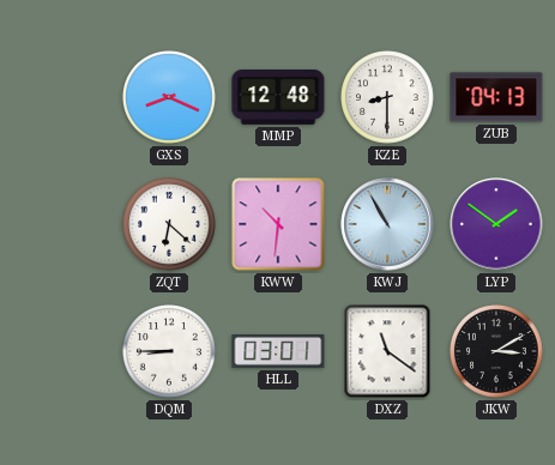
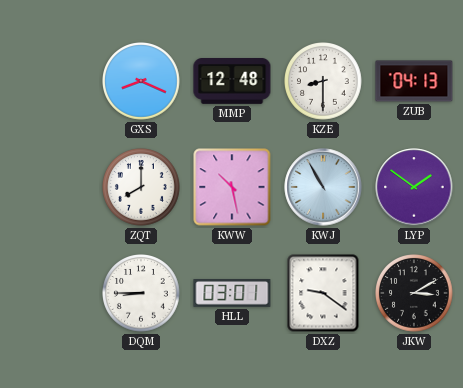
ZQT: 6:22 -> 8:00
KWW: 10:31 -> 10:28
DXZ: 11:21 -> 9:21
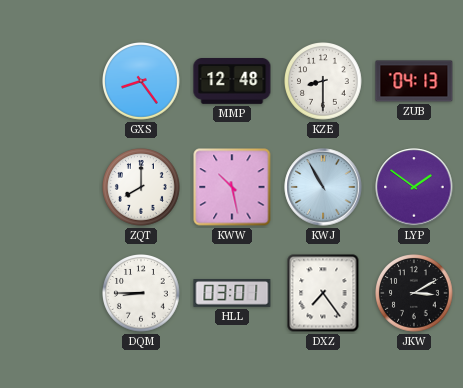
GXS: 8:19 -> 8:24
DXZ: 9:21 -> 7:24
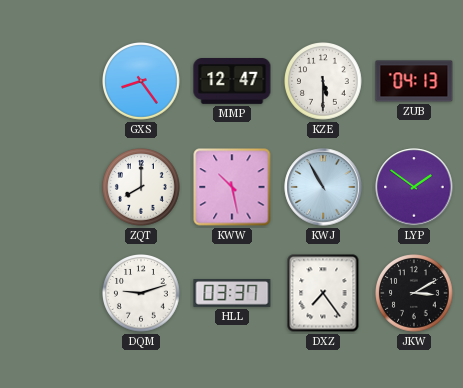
MMP: 12:48 -> 12:47
KZE: 8:30 -> 5:30
DQM: 8:45 -> 9:12
HLL: 03:01 -> 03:37
